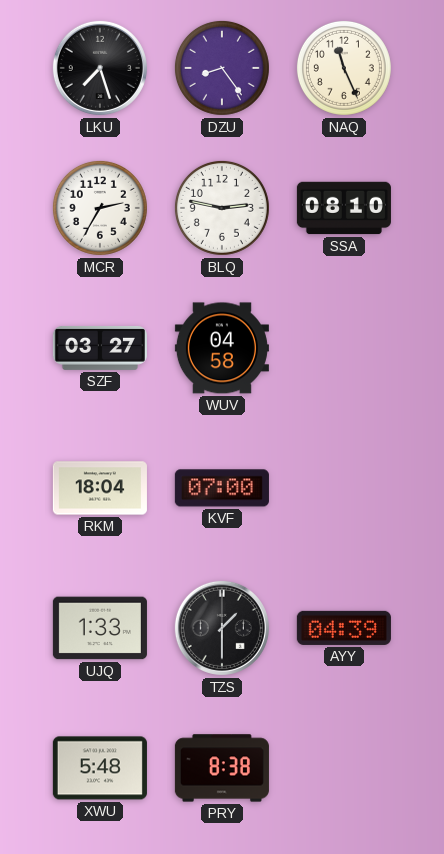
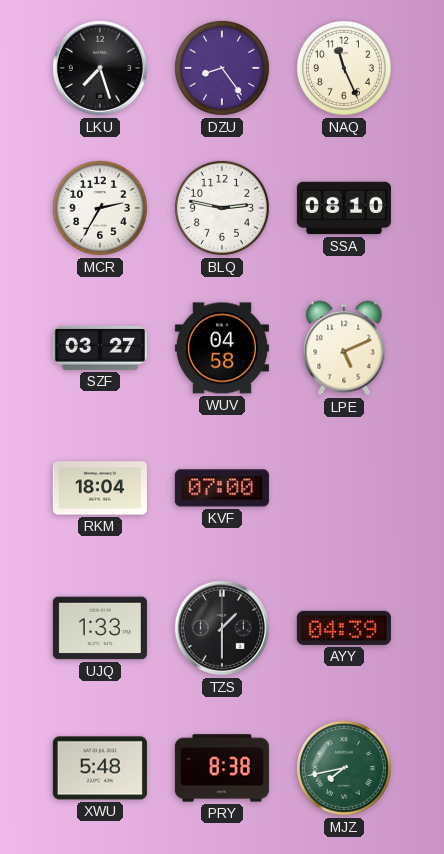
LPE: none -> 5:11
MJZ: none -> 7:43
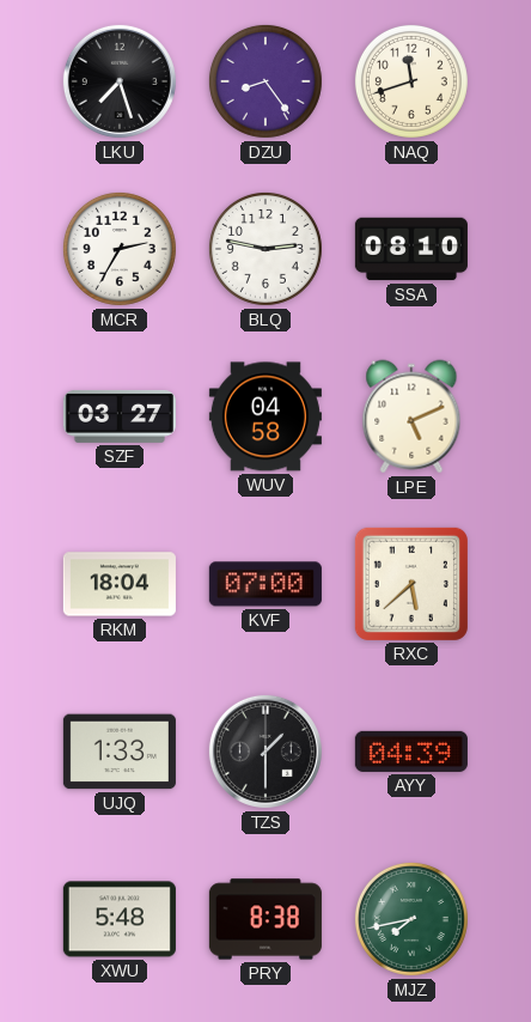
NAQ: 11:26 -> 11:42
RXC: none -> 5:38
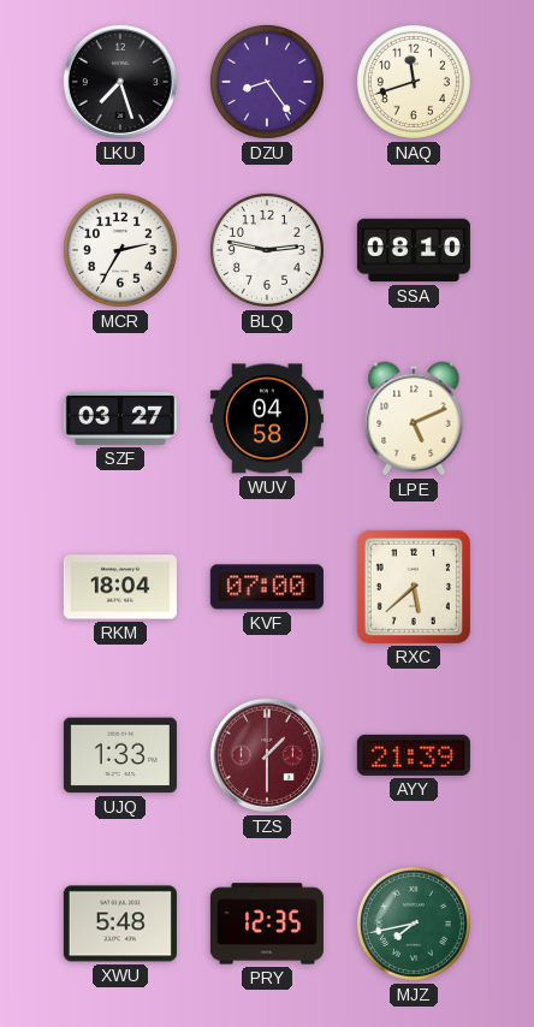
TZS dial: black -> burgundy
AYY: 04:39 -> 21:39
PRY: 8:38 -> 12:35
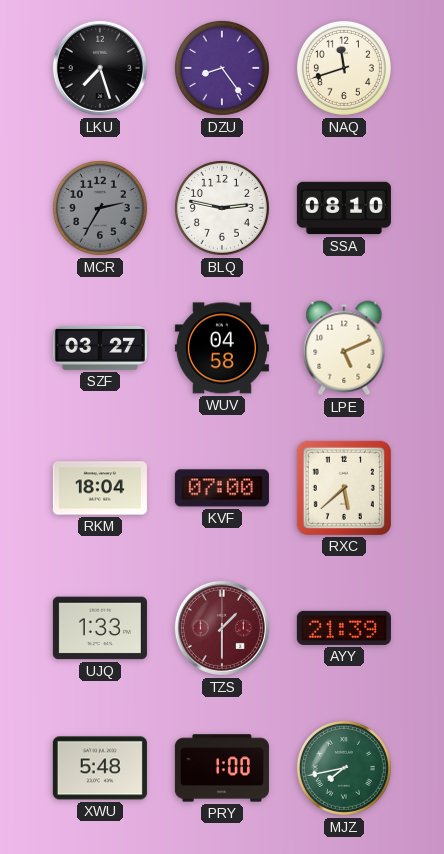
MCR dial: white -> grey
PRY: 12:35 -> 1:00
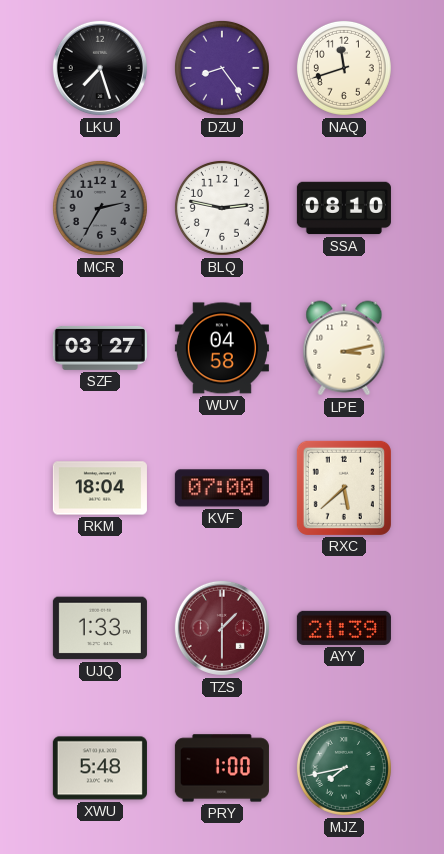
LPE: 5:11 -> 3:13
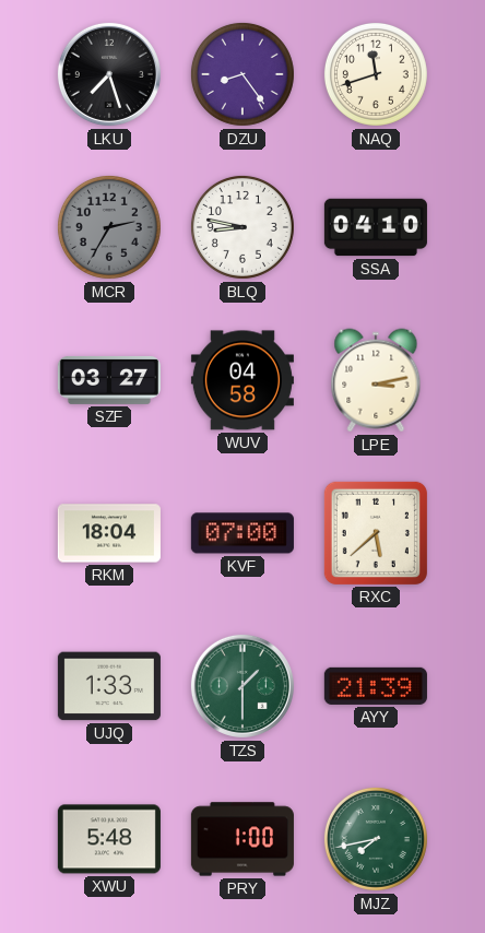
BLQ: 2:47 -> 8:47
SSA: 08:10 -> 04:10
TZS dial: burgundy -> green
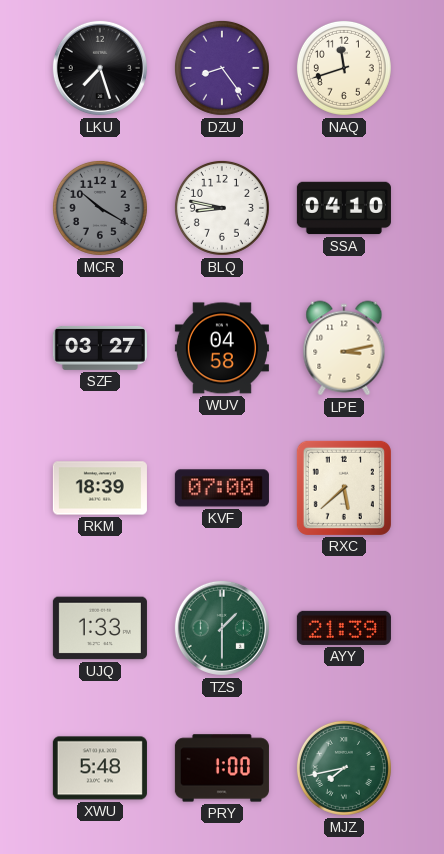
MCR: 2:35 -> 10:20
RKM: 18:04 -> 18:39
